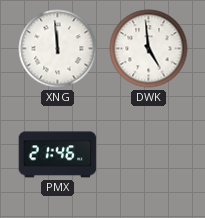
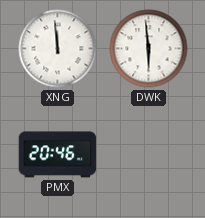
DWK: 4:59 -> 5:59
PMX: 21:46 -> 20:46
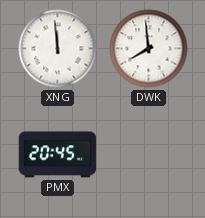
DWK: 5:59 -> 7:59
PMX: 20:46 -> 20:45
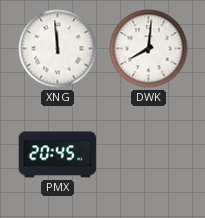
DWK: 7:59 -> 8:01
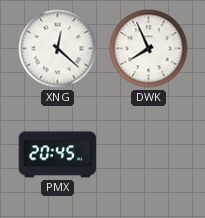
XNG: 11:59 -> 12:22
DWK: 8:01 -> 7:56
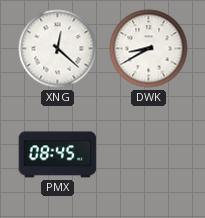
DWK: 7:56 -> 8:40
PMX: 20:45 -> 08:45
